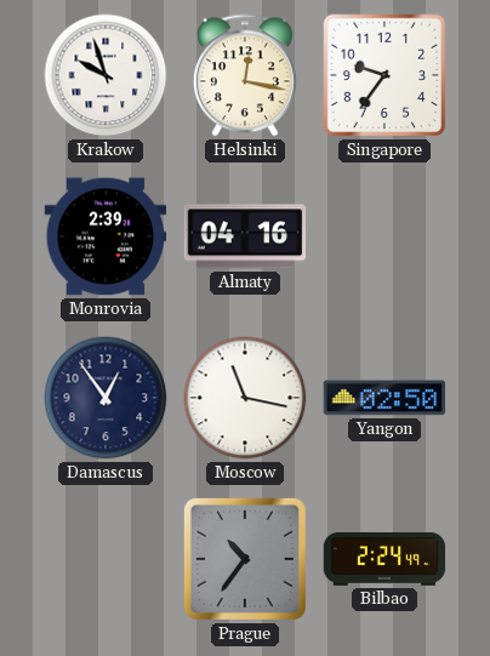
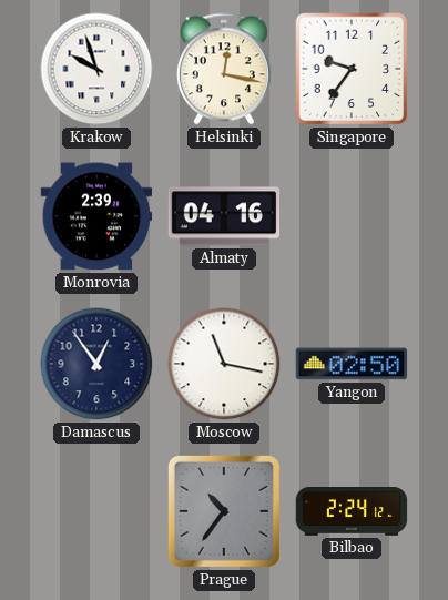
Bilbao: 2:24:49 -> 2:24:12
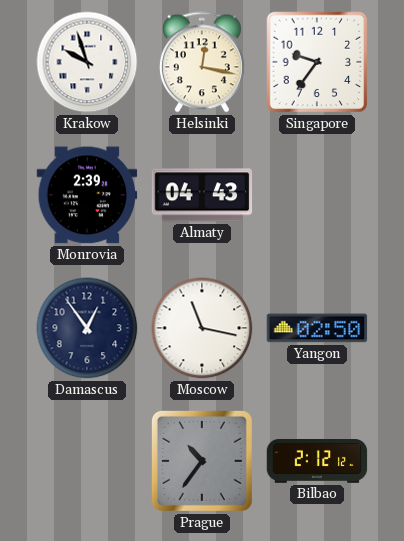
Almaty: 04:16 -> 04:43
Bilbao: 2:24 -> 2:12
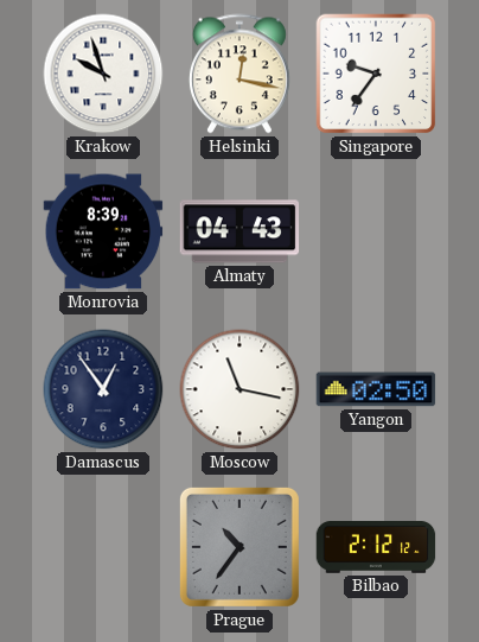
Monrovia: 2:39 -> 8:39
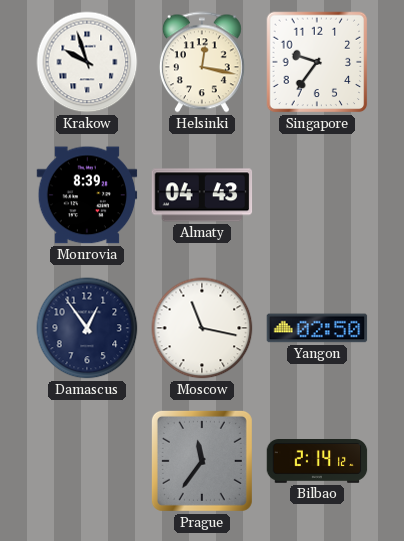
Prague: 10:36 -> 11:36
Bilbao: 2:12 -> 2:14
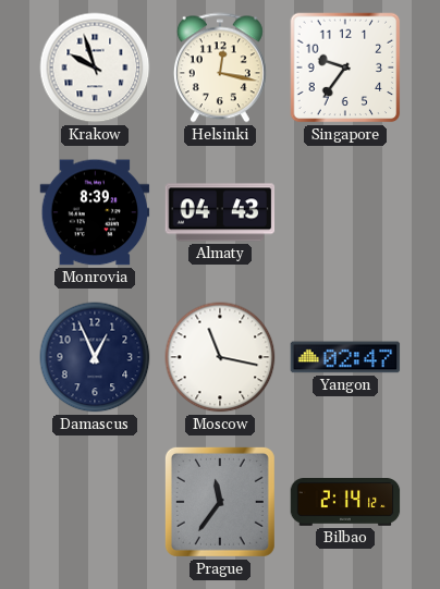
Damascus: 12:54 -> 12:56
Yangon: 02:50 -> 02:47
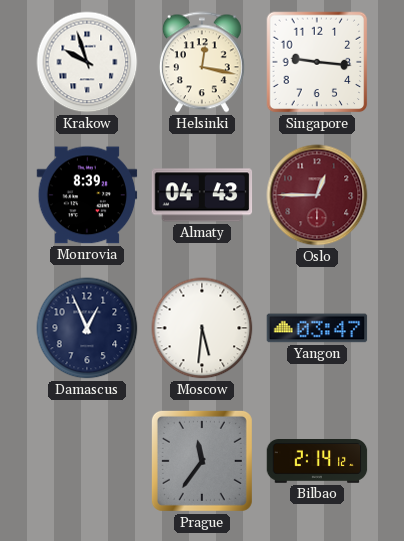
Singapore: 9:36 -> 9:16
Oslo: none -> 12:45
Moscow: 11:17 -> 5:31
Yangon: 02:47 -> 03:47
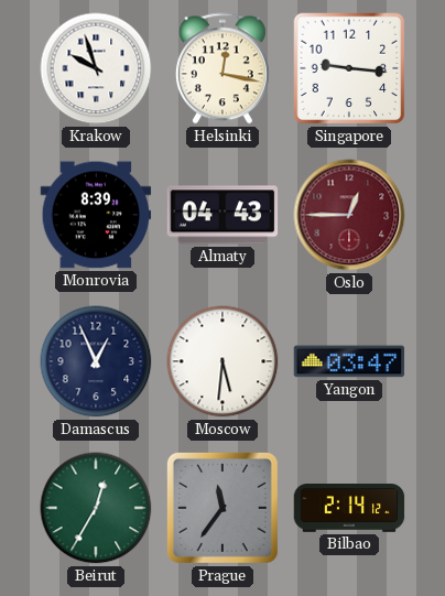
Beirut: none -> 12:35
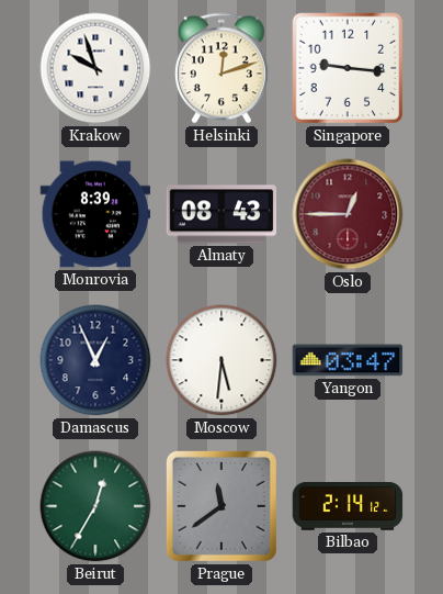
Helsinki: 12:17 -> 12:12
Almaty: 04:43 -> 08:43
Prague: 11:36 -> 11:39
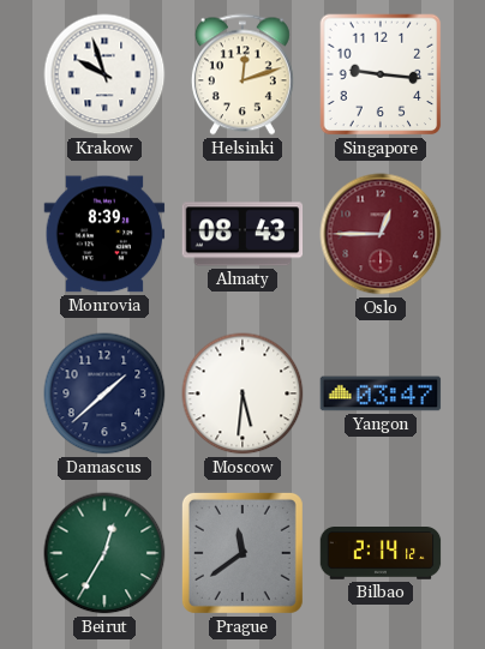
Damascus: 12:56 -> 1:38
